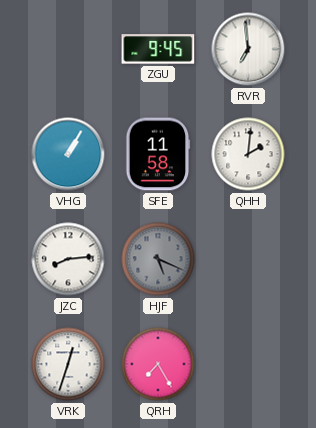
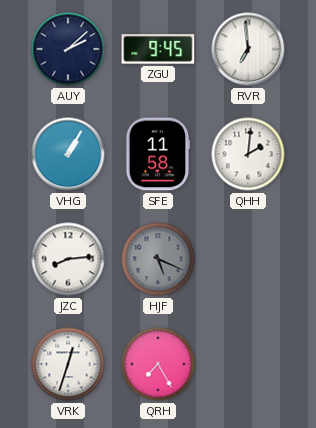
AUY: none -> 2:08
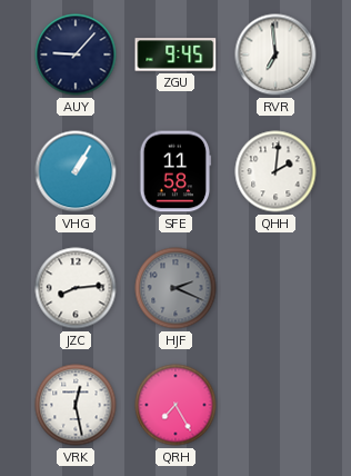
AUY: 2:08 -> 9:07
HJF: 5:19 -> 2:19
VRK: 12:33 -> 12:28
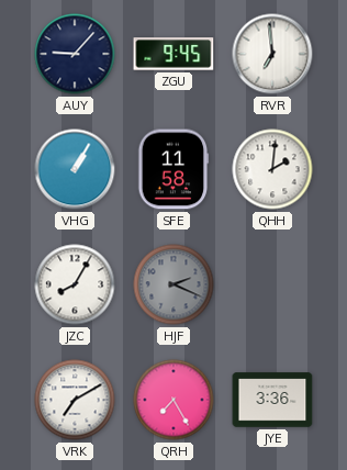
JZC: 8:14 -> 8:05
VRK: 12:28 -> 7:10
JYE: none -> 3:36
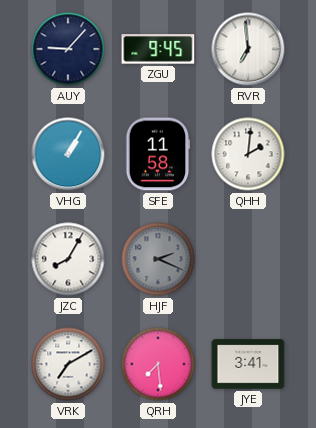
QRH: 7:25 -> 7:29
JYE: 3:36 -> 3:41
